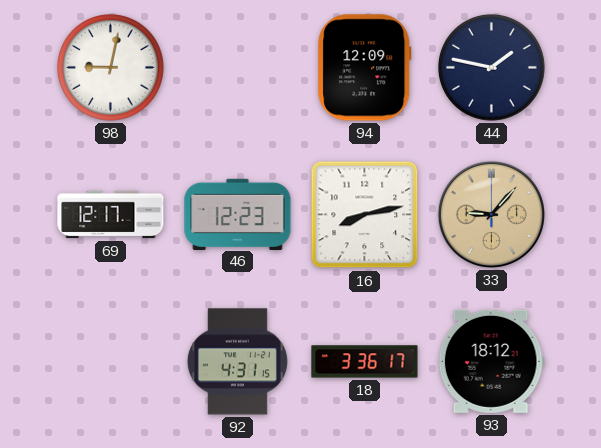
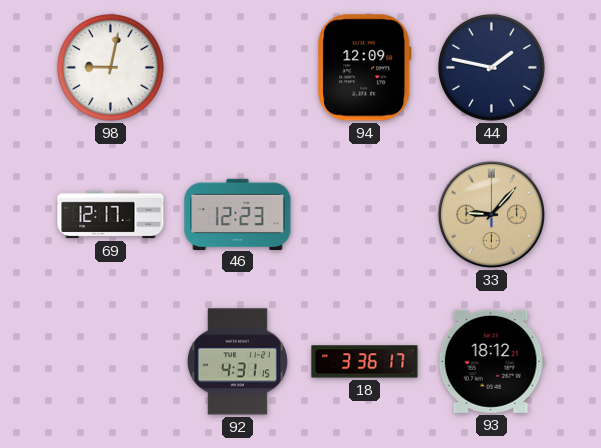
16: 8:13 -> none
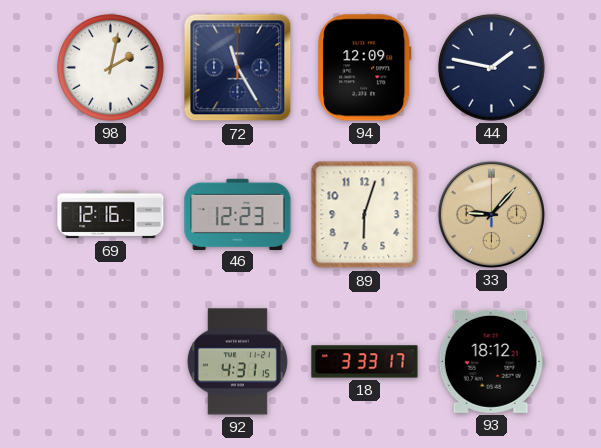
98: 9:02 -> 2:02
72: none -> 11:25
69: 12:17 -> 12:16
89: none -> 6:03
18: 3:36 -> 3:33
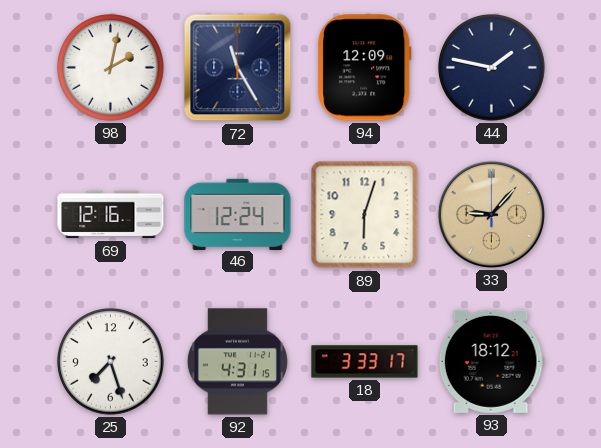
46: 12:23 -> 12:24
25: none -> 7:27
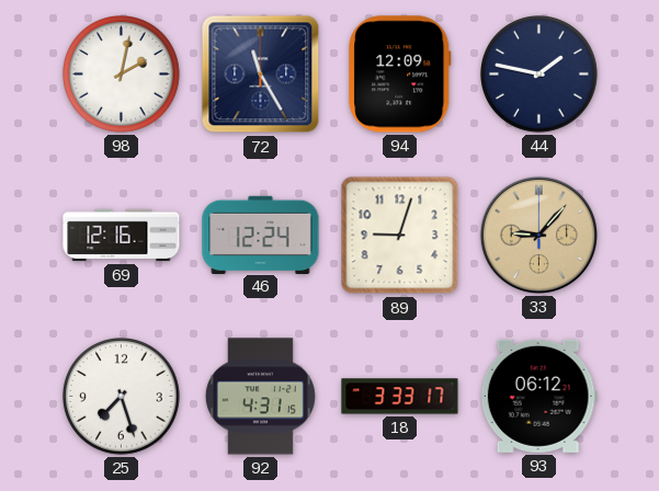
89: 6:03 -> 9:03
93: 18:12 -> 06:12
